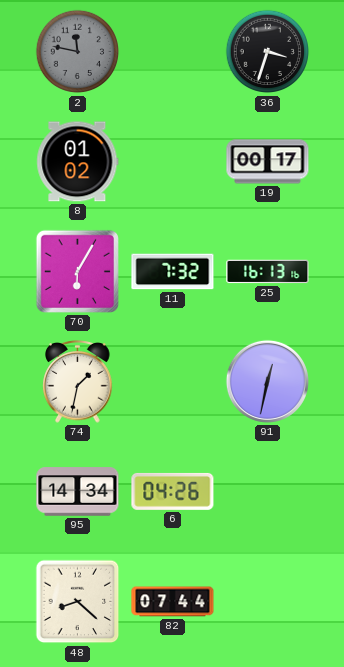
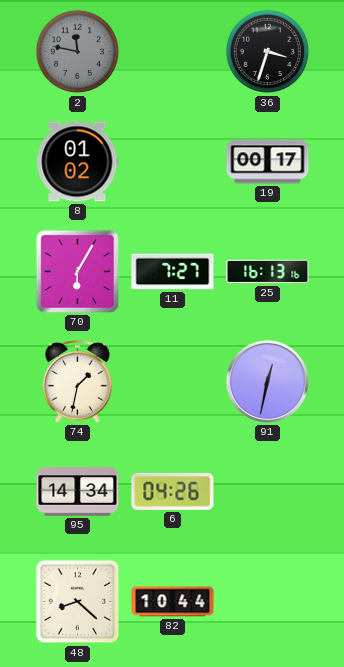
11: 7:32 -> 7:27
82: 07:44 -> 10:44
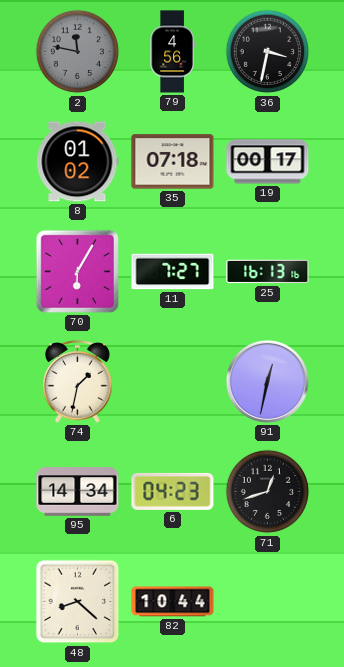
79: none -> 4:56
36: 3:33 -> 3:32
35: none -> 07:18
6: 04:26 -> 04:23
71: none -> 12:42
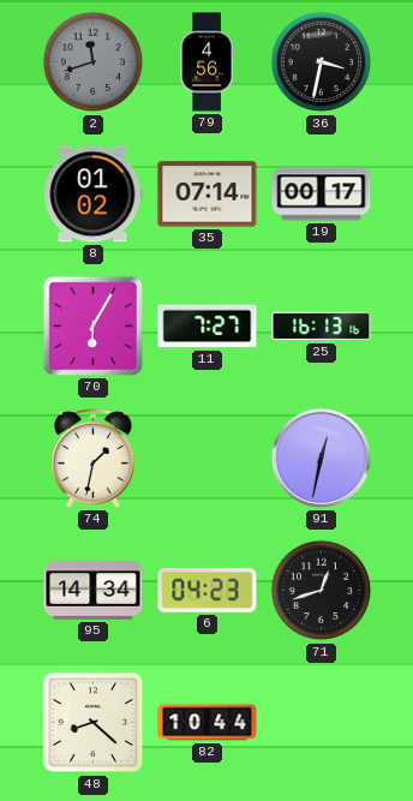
2: 11:47 -> 11:42
35: 07:18 -> 07:14
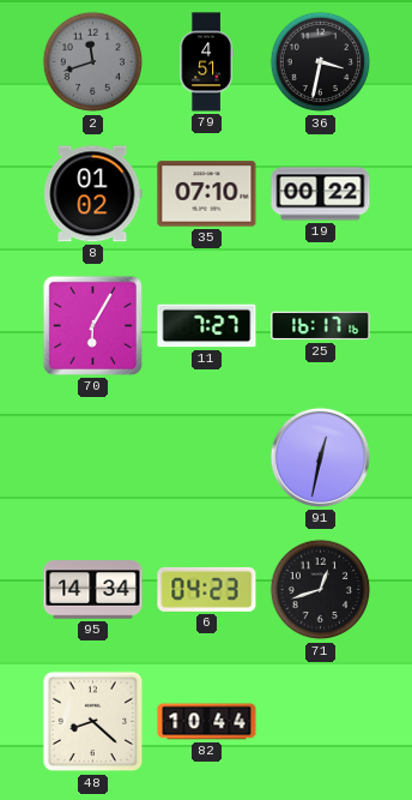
79: 4:56 -> 4:51
35: 07:14 -> 07:10
19: 00:17 -> 00:22
25: 16:13 -> 16:17
74: 1:32 -> none
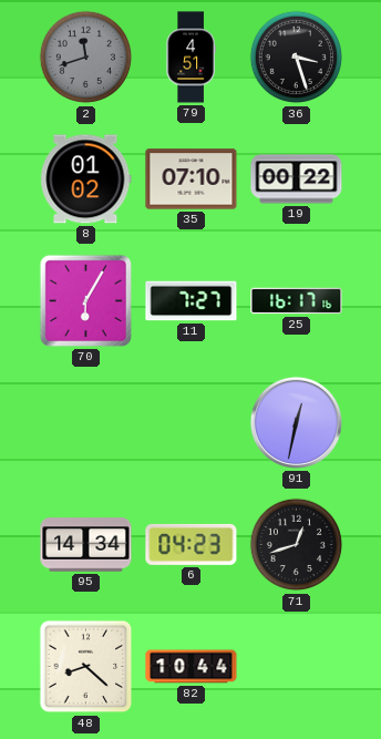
36: 3:32 -> 3:27
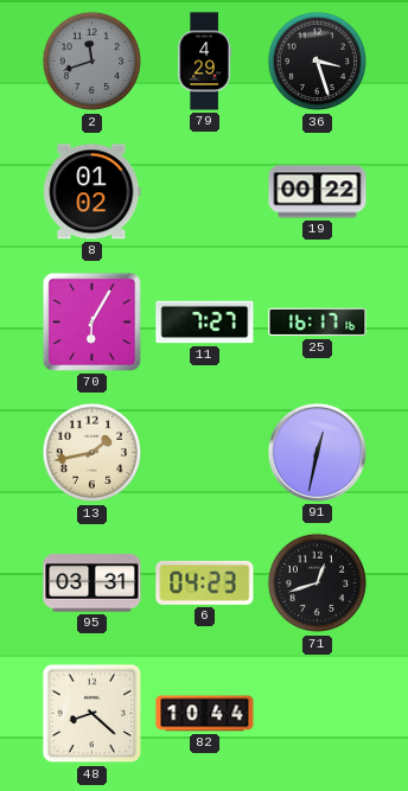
79: 4:51 -> 4:29
35: 07:10 -> none
13: none -> 1:43
95: 14:34 -> 03:31
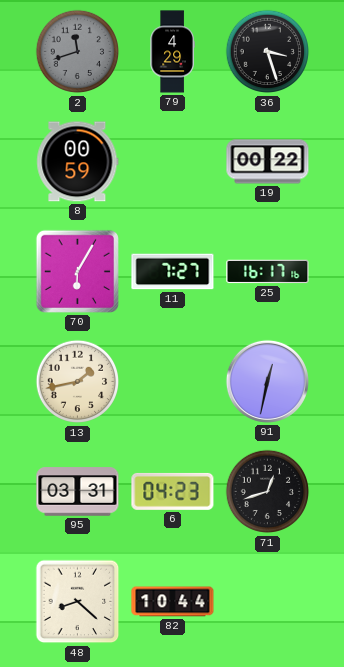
8: 01:02 -> 00:59
